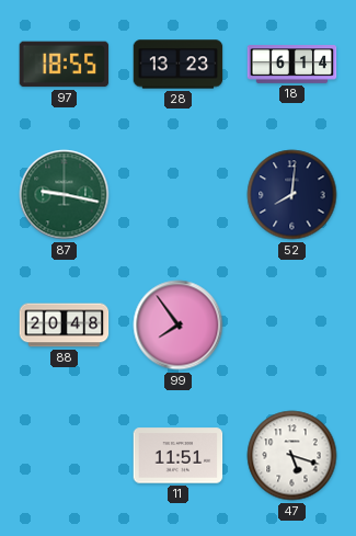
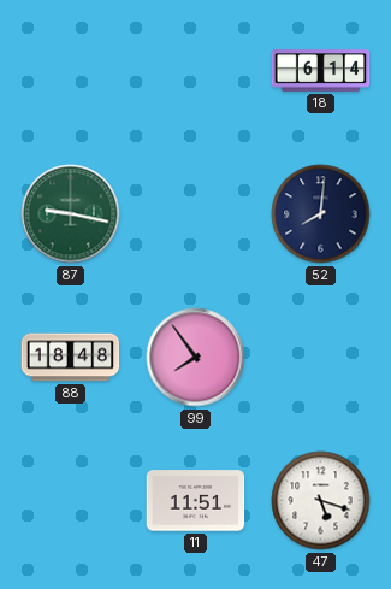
97: 18:55 -> none
28: 13:23 -> none
88: 20:48 -> 18:48
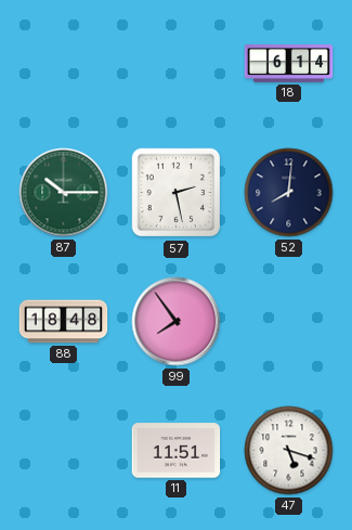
87: 9:17 -> 10:15
57: none -> 2:28
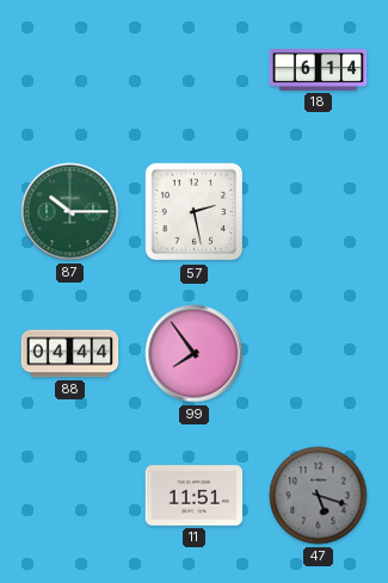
52: 8:01 -> none
88: 18:48 -> 04:44
47 dial: white -> grey
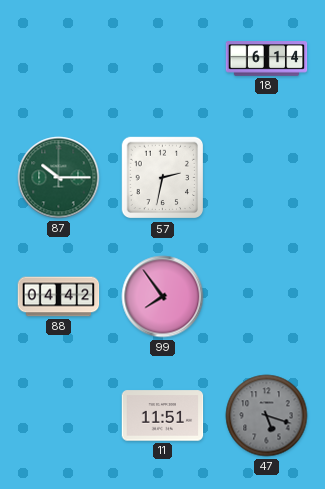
57: 2:28 -> 2:32
88: 04:44 -> 04:42
